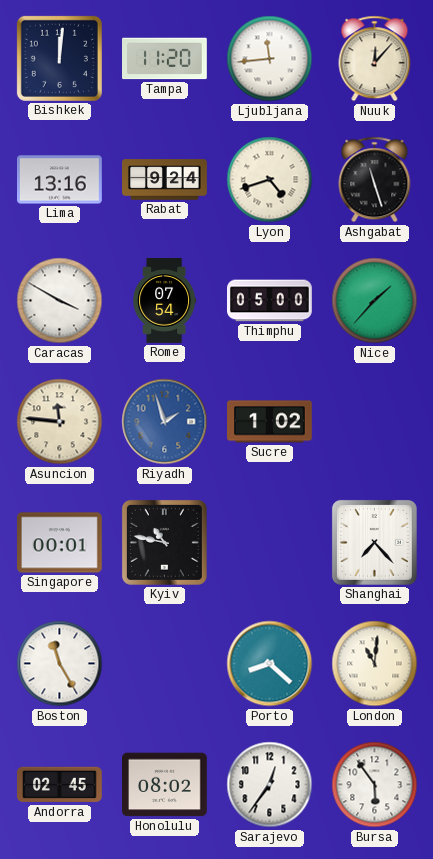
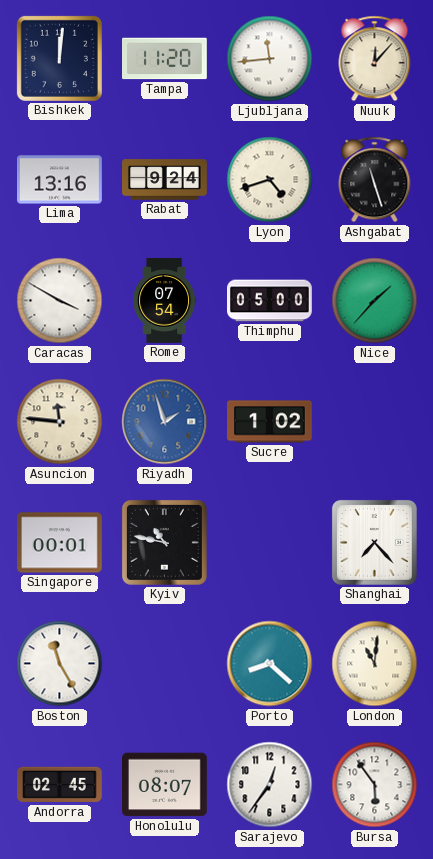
Honolulu: 08:02 -> 08:07
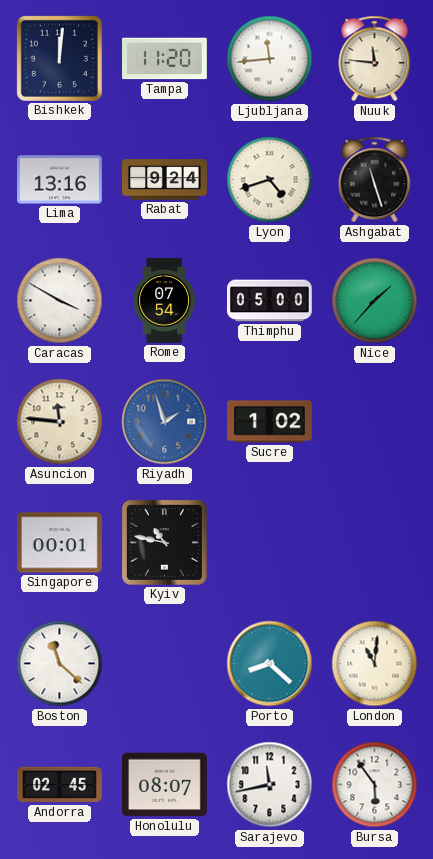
Nuuk: 12:07 -> 11:46
Shanghai: 7:23 -> none
Boston: 11:25 -> 11:22
Sarajevo: 12:36 -> 11:43
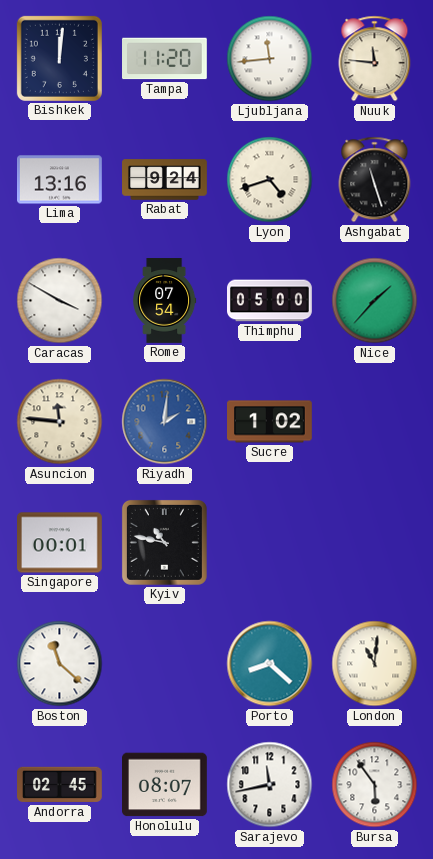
Riyadh: 1:57 -> 2:01
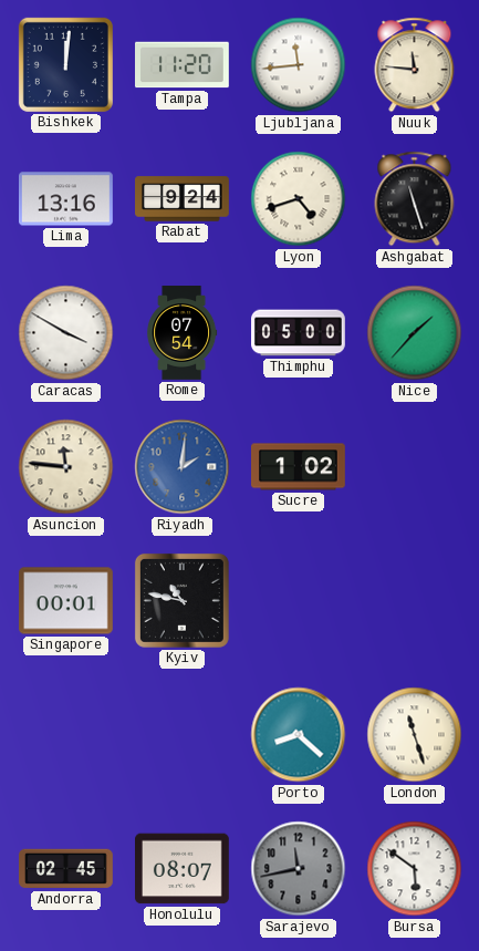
Boston: 11:22 -> none
London: 11:01 -> 11:27
Sarajevo dial: white -> grey
Bursa: 5:54 -> 5:51
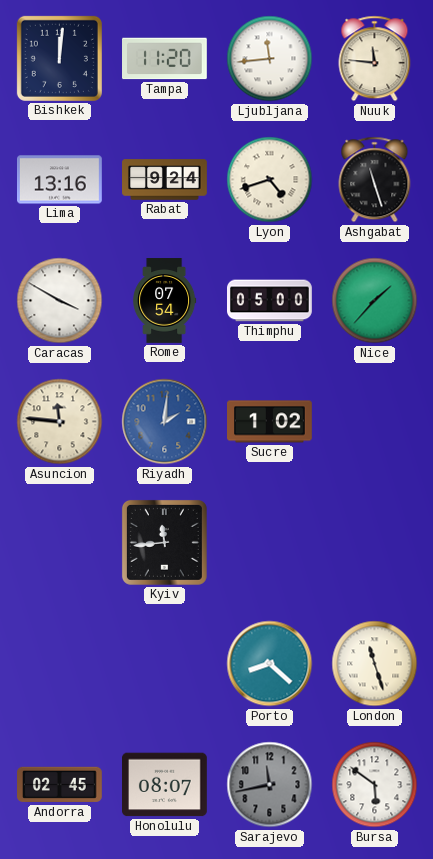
Singapore: 00:01 -> none
Kyiv: 10:47 -> 11:44
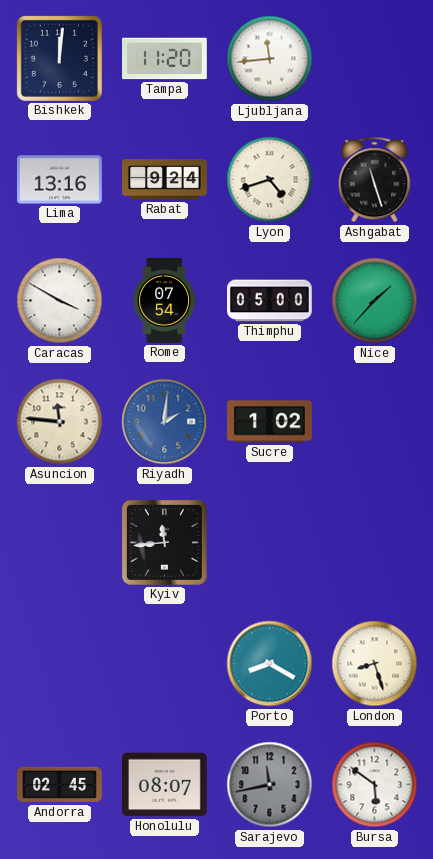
Nuuk: 11:46 -> none
Porto: 8:22 -> 8:20
London: 11:27 -> 8:27
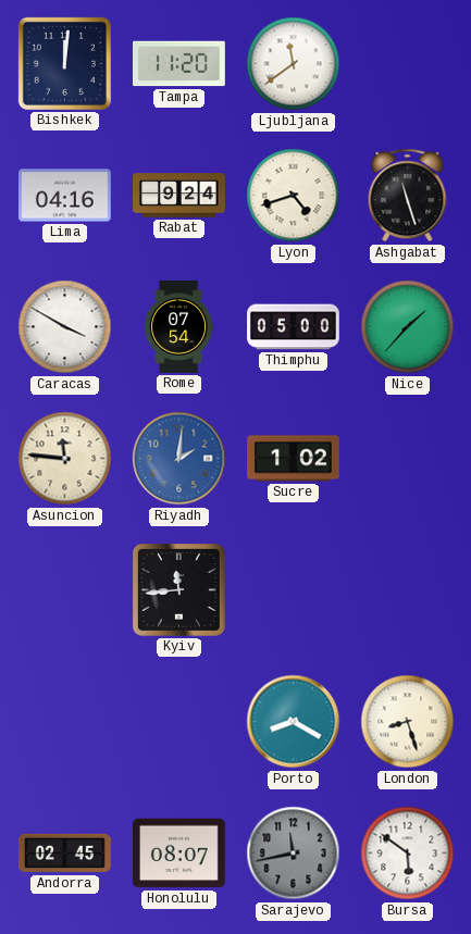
Ljubljana: 11:44 -> 11:39
Lima: 13:16 -> 04:16
